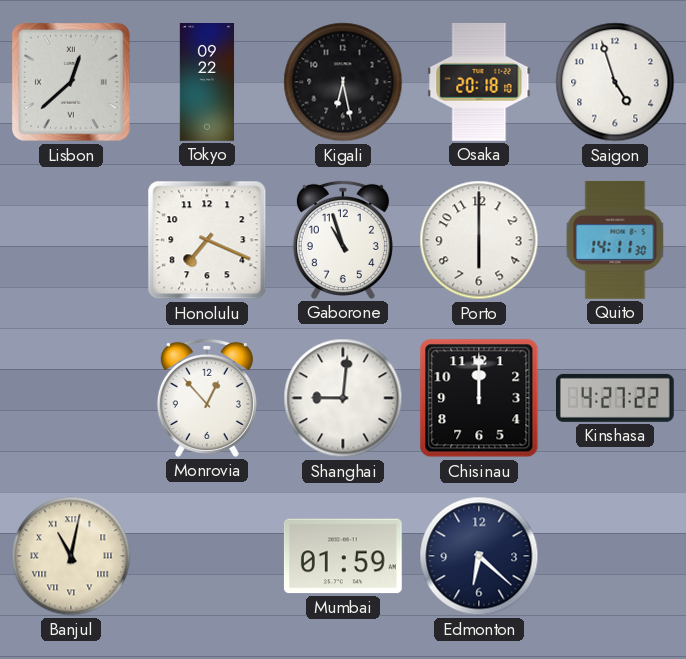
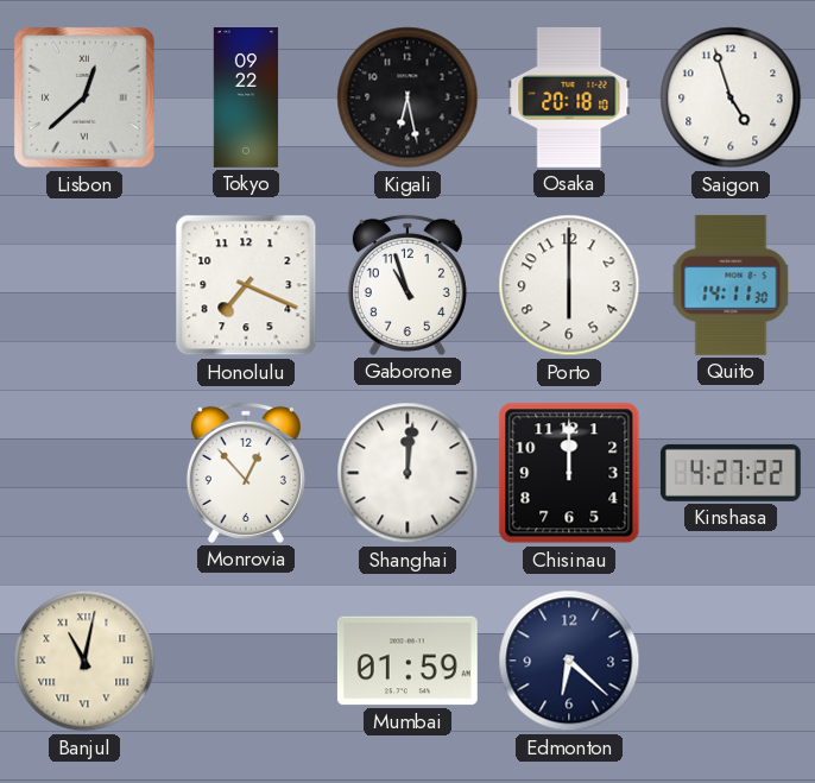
Shanghai: 9:01 -> 12:01
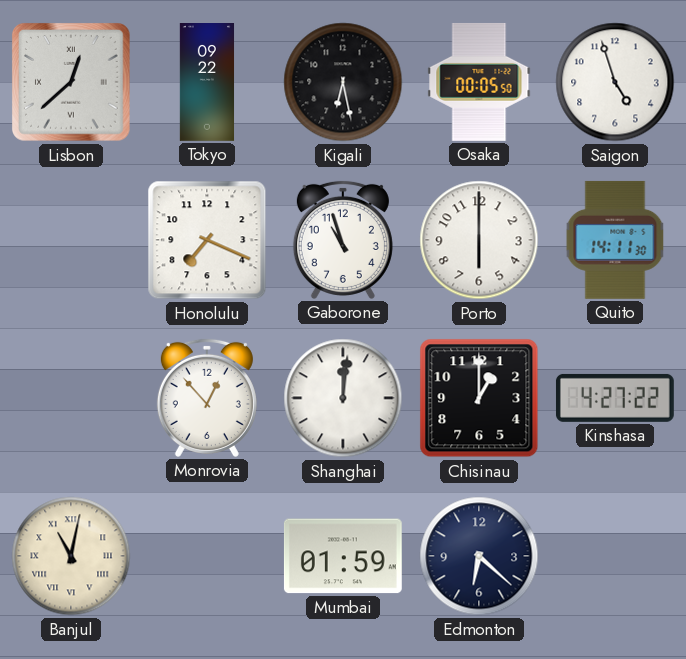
Osaka: 20:18 -> 00:05
Chisinau: 12:00 -> 1:00
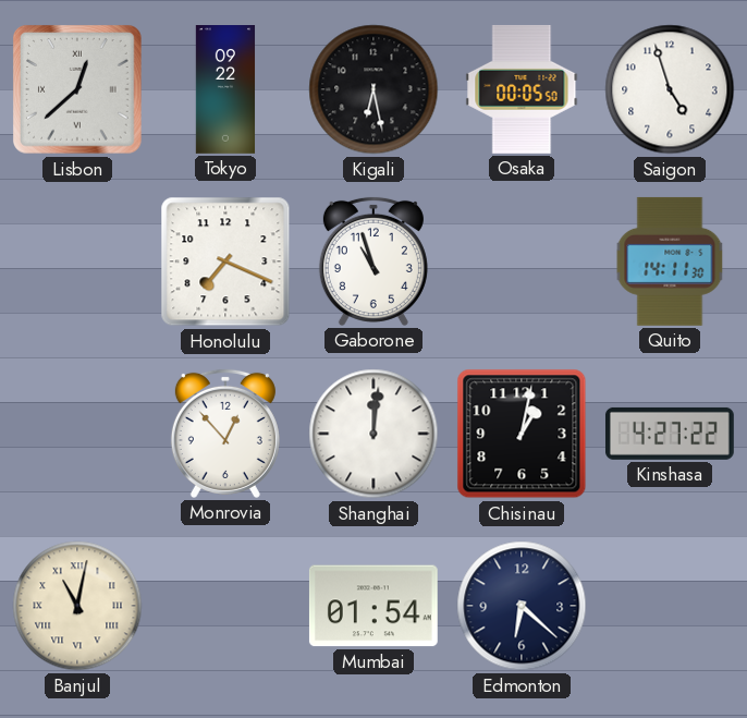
Porto: 6:00 -> none
Chisinau: 1:00 -> 1:02
Mumbai: 01:59 -> 01:54
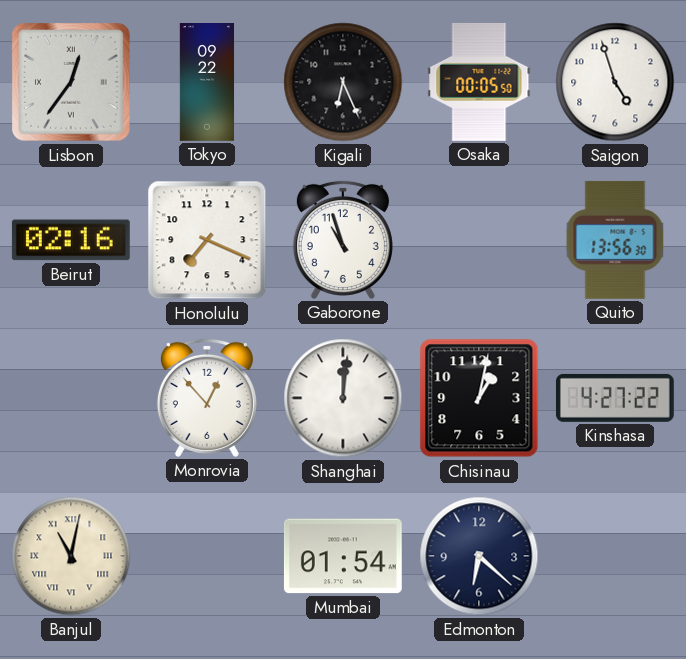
Lisbon: 12:38 -> 12:36
Kigali: 6:28 -> 6:26
Beirut: none -> 02:16
Quito: 14:11 -> 13:56
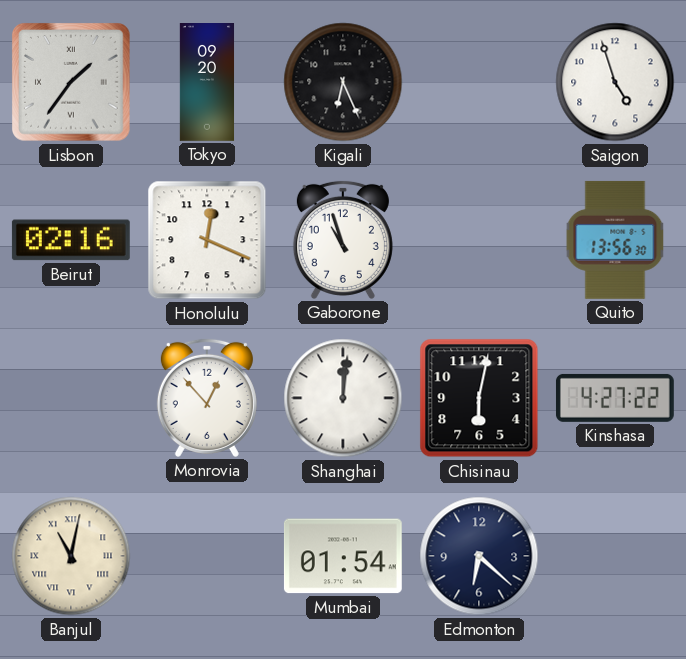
Lisbon: 12:36 -> 1:36
Tokyo: 09:22 -> 09:20
Osaka: 00:05 -> none
Honolulu: 7:19 -> 12:19
Chisinau: 1:02 -> 6:02
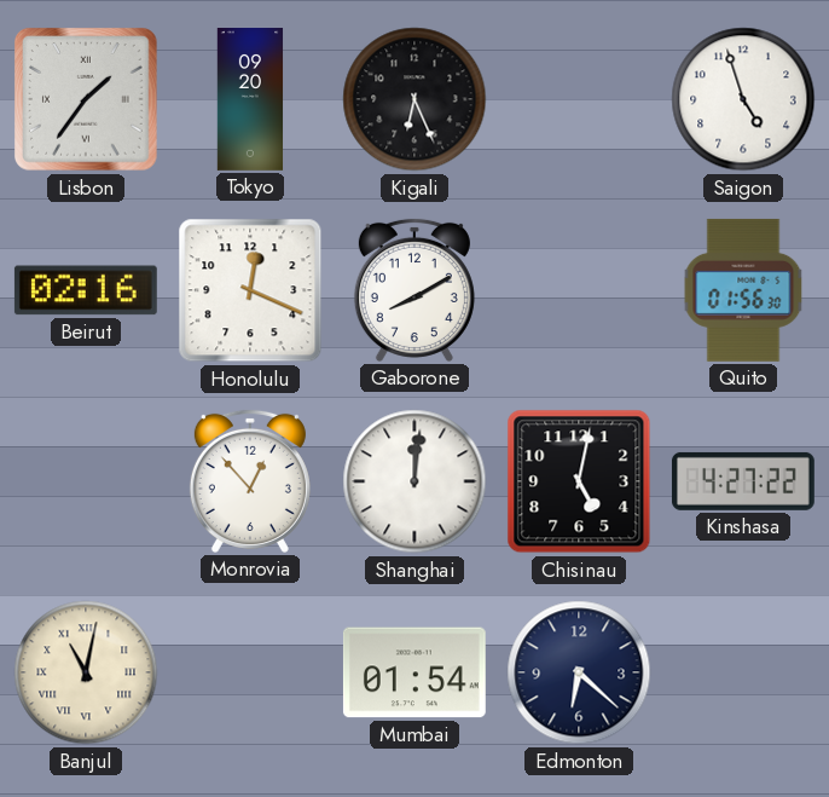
Gaborone: 10:57 -> 8:10
Quito: 13:56 -> 01:56
Chisinau: 6:02 -> 5:02
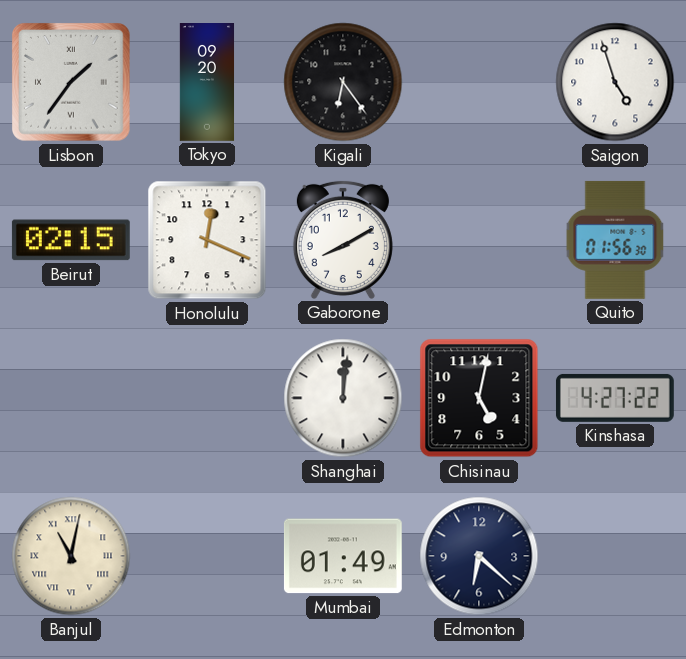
Kigali: 6:26 -> 6:24
Beirut: 02:16 -> 02:15
Monrovia: 12:53 -> none
Mumbai: 01:54 -> 01:49
